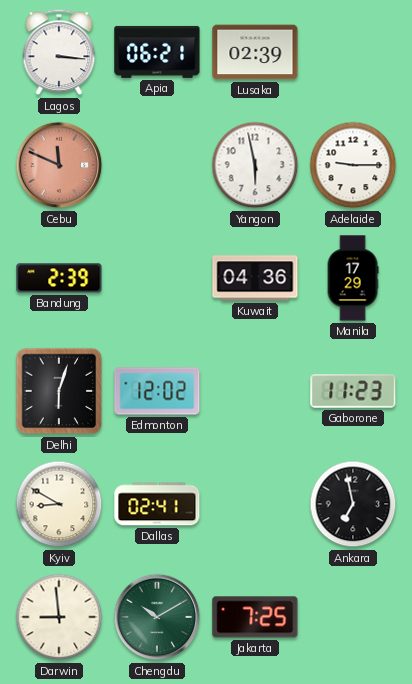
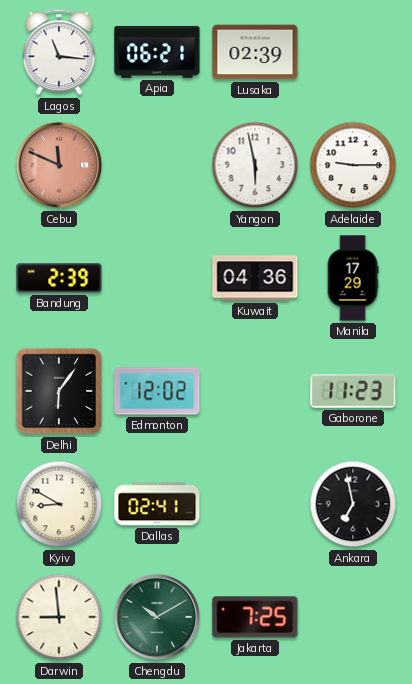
Lagos: 3:16 -> 11:16
Delhi: 6:03 -> 6:06
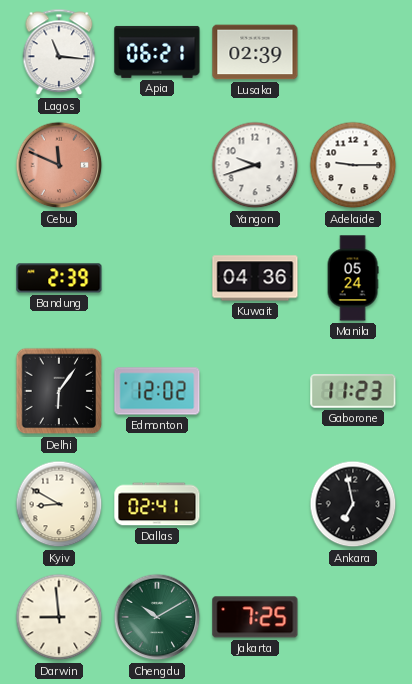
Yangon: 5:58 -> 9:42
Manila: 17:29 -> 05:24
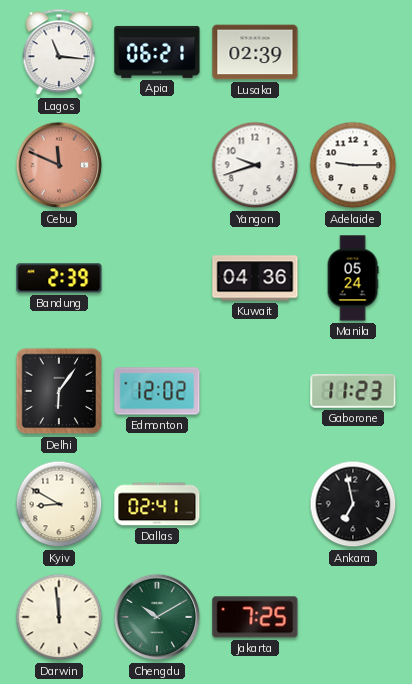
Darwin: 8:59 -> 11:59
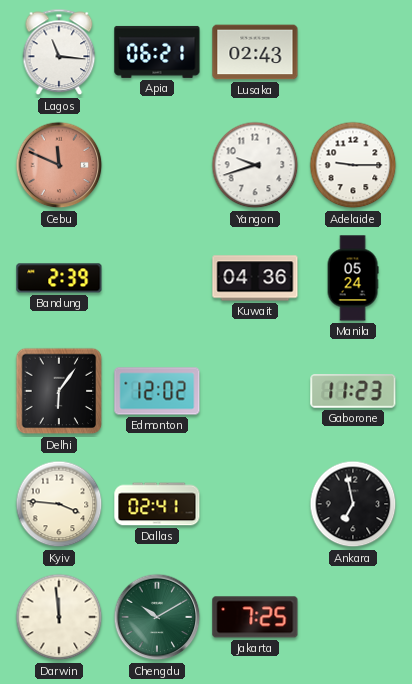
Lusaka: 02:39 -> 02:43
Kyiv: 8:50 -> 3:46
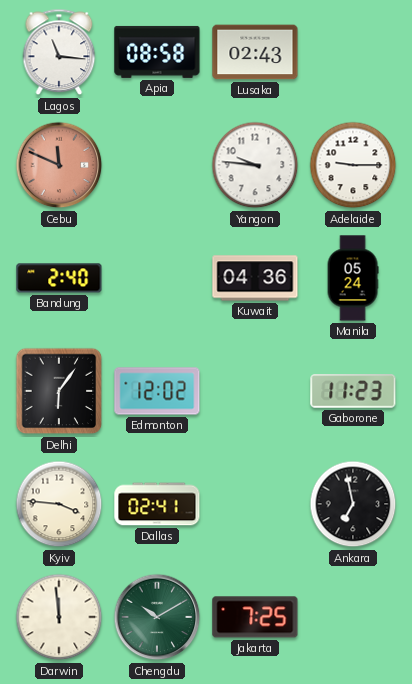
Apia: 06:21 -> 08:58
Yangon: 9:42 -> 9:46
Bandung: 2:39 -> 2:40
